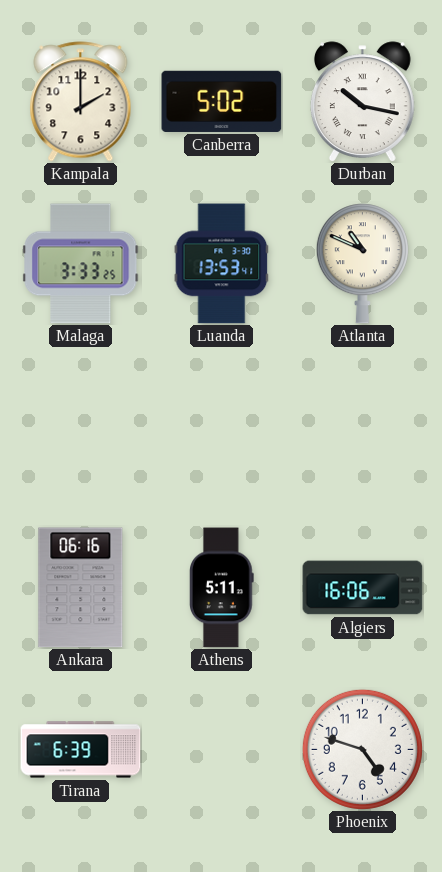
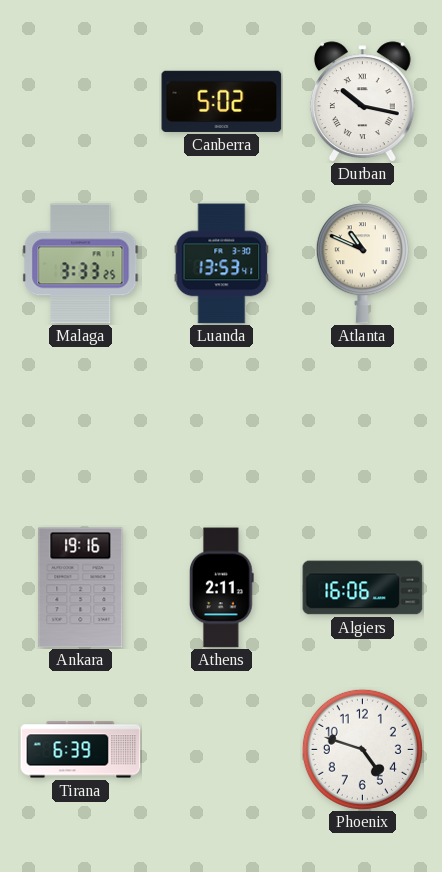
Kampala: 2:00 -> none
Ankara: 06:16 -> 19:16
Athens: 5:11 -> 2:11
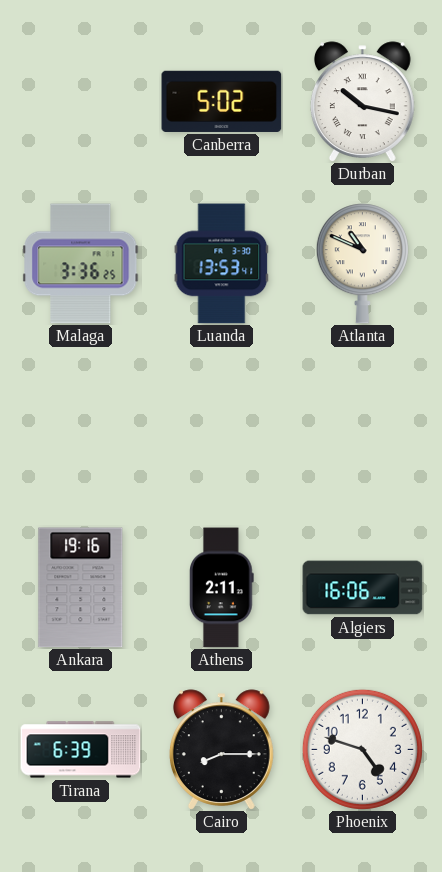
Malaga: 3:33 -> 3:36
Cairo: none -> 8:15
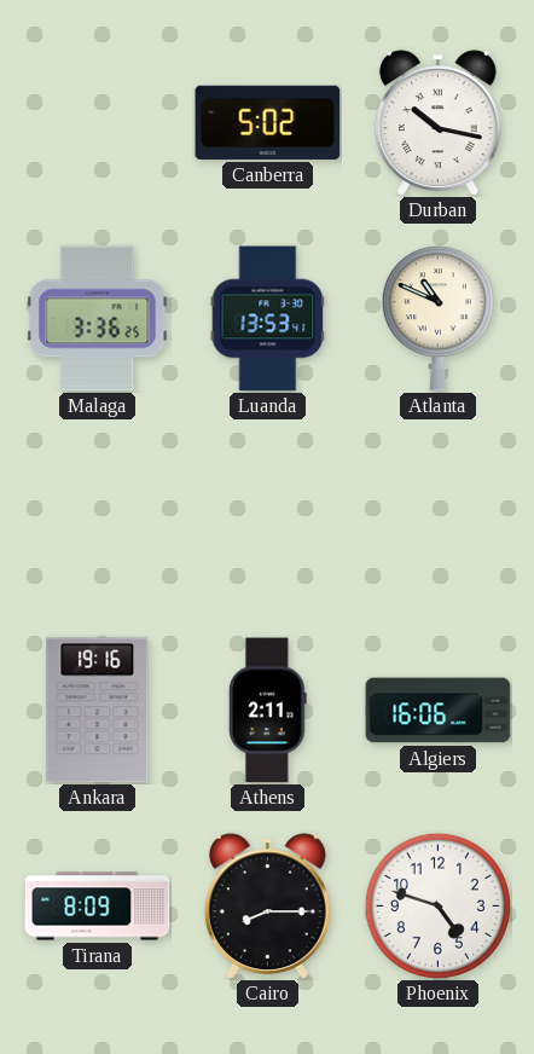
Tirana: 6:39 -> 8:09
